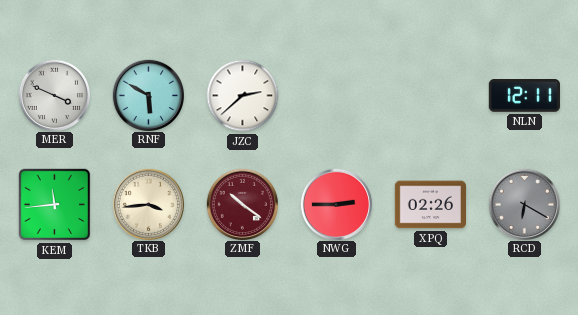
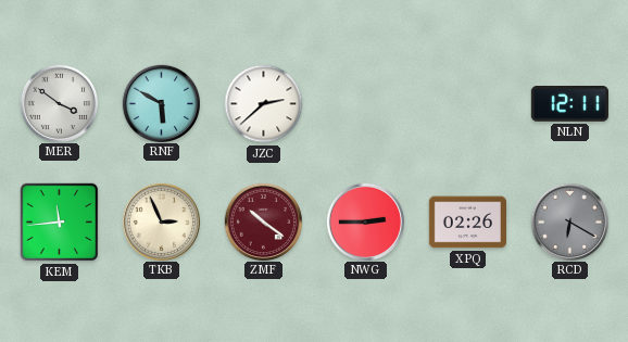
MER: 3:49 -> 3:51
TKB: 3:44 -> 2:56
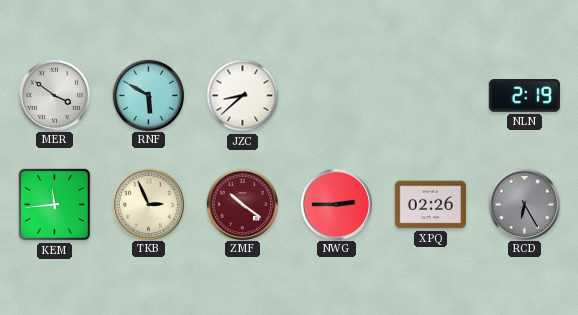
JZC: 2:38 -> 8:38
NLN: 12:11 -> 2:19
RCD: 6:20 -> 6:25
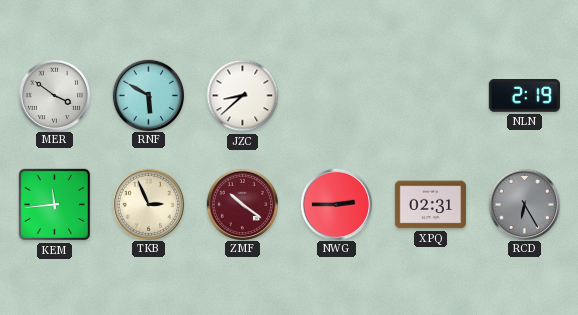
XPQ: 02:26 -> 02:31
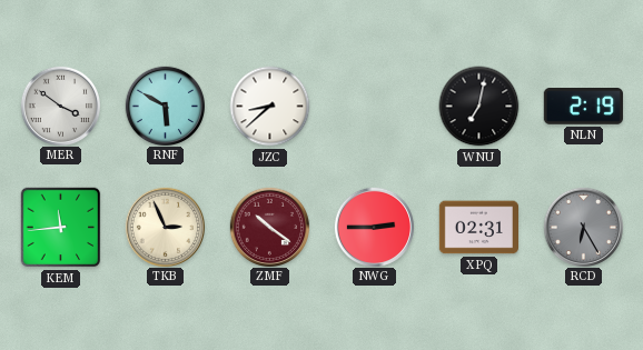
WNU: none -> 7:02
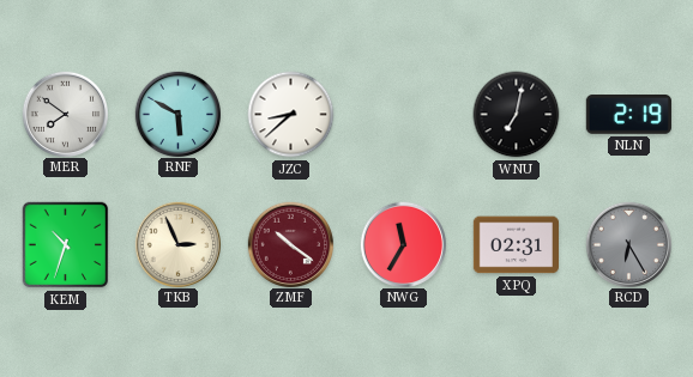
MER: 3:51 -> 7:51
KEM: 11:44 -> 10:33
NWG: 2:45 -> 11:35
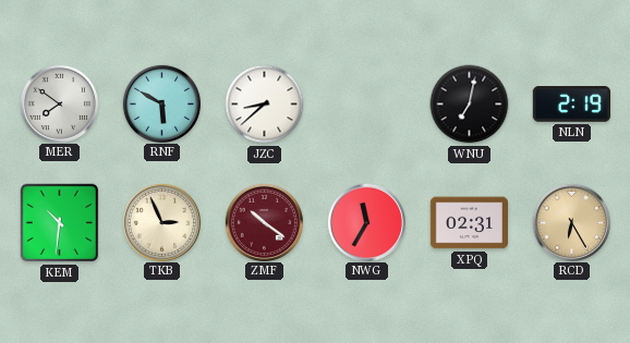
KEM: 10:33 -> 10:31
RCD dial: grey -> champagne
